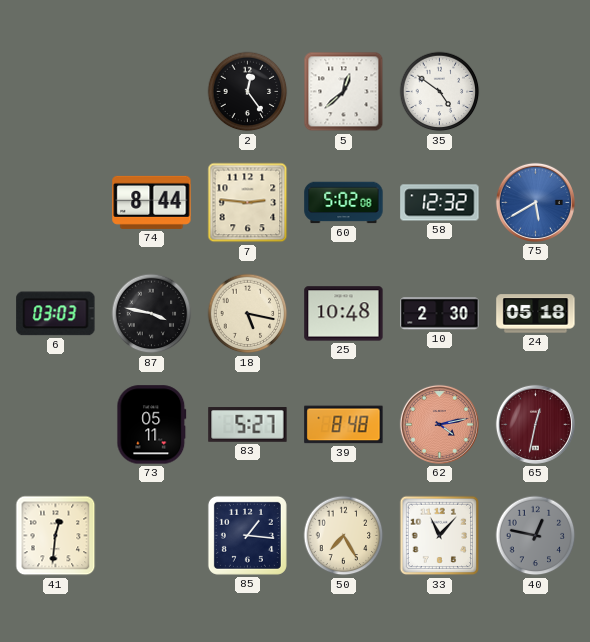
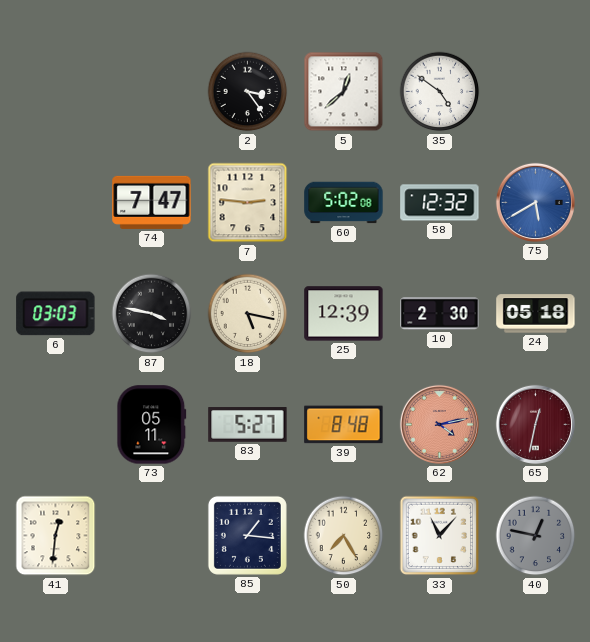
2: 12:24 -> 3:24
74: 8:44 -> 7:47
25: 10:48 -> 12:39
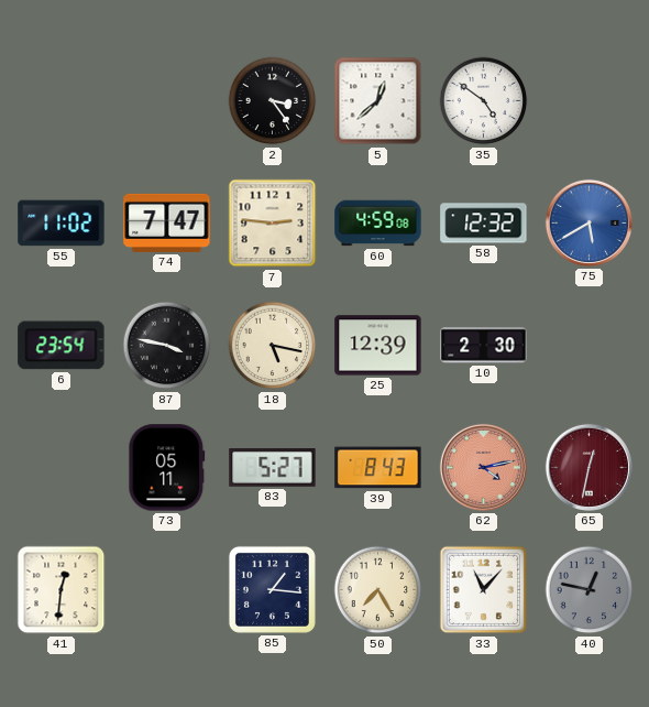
55: none -> 11:02
60: 5:02 -> 4:59
6: 03:03 -> 23:54
24: 05:18 -> none
39: 8:48 -> 8:43
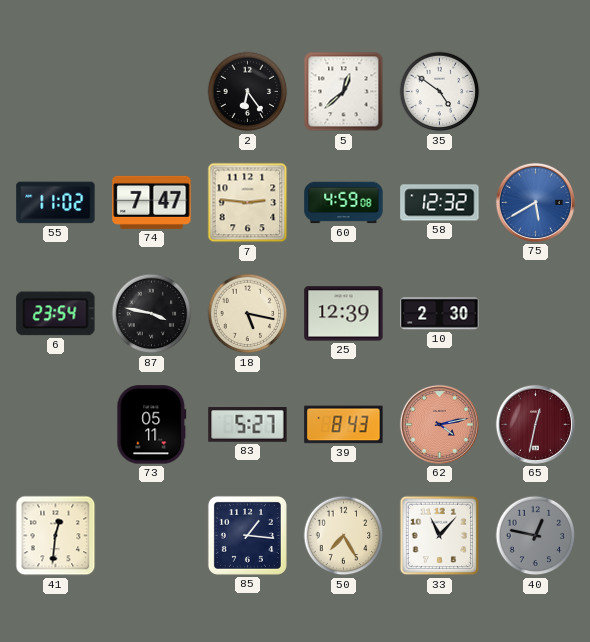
2: 3:24 -> 6:24
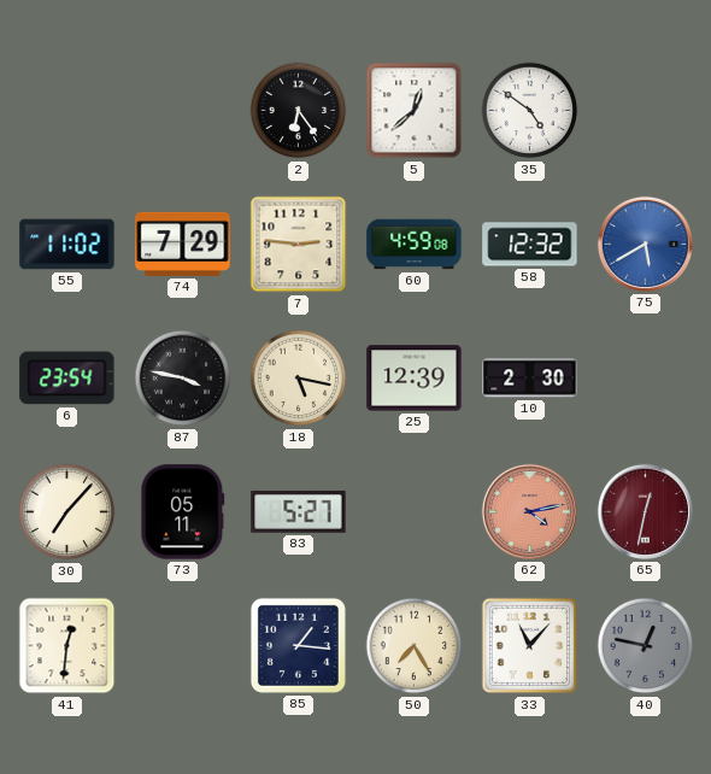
74: 7:47 -> 7:29
30: none -> 7:07
39: 8:43 -> none
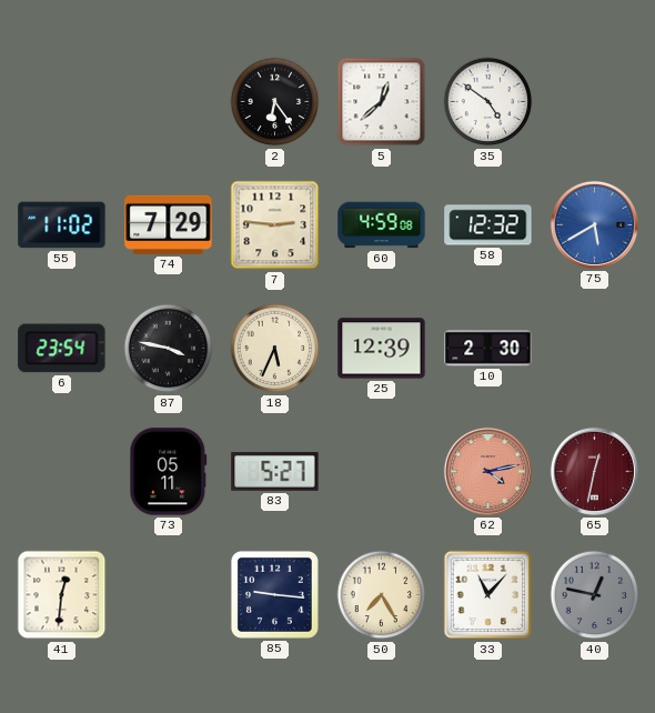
18: 5:17 -> 5:34
30: 7:07 -> none
85: 1:16 -> 9:16
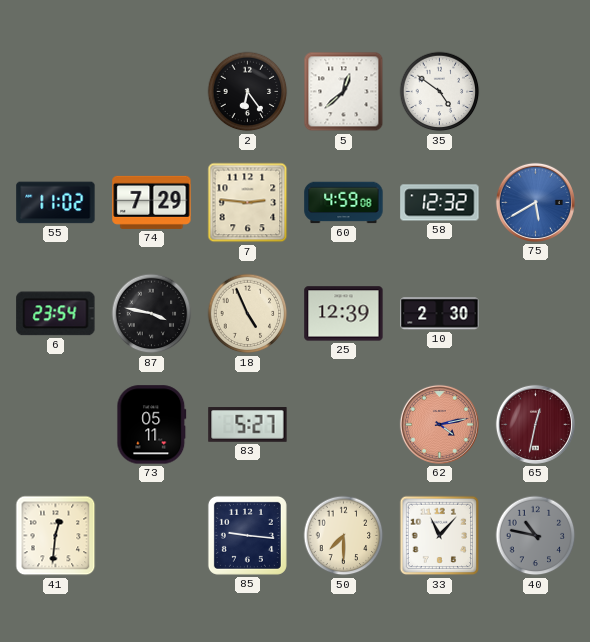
18: 5:34 -> 4:56
50: 7:25 -> 7:30
40: 12:47 -> 10:47
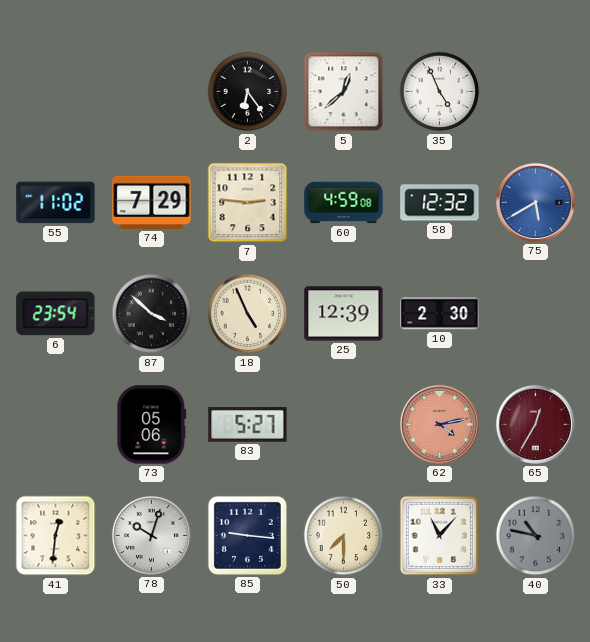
35: 4:51 -> 4:56
87: 3:47 -> 3:52
73: 05:11 -> 05:06
65: 12:32 -> 12:35
78: none -> 10:03
